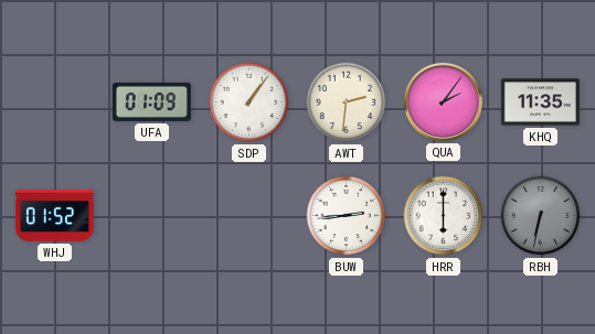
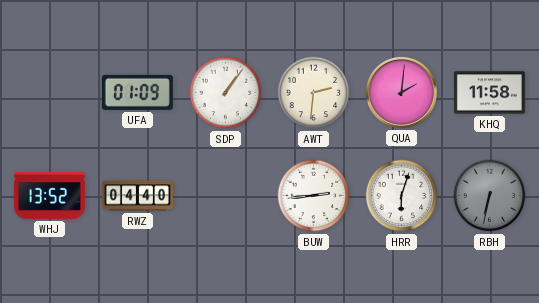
QUA: 2:06 -> 2:01
KHQ: 11:35 -> 11:58
WHJ: 01:52 -> 13:52
RWZ: none -> 04:40
HRR: 6:00 -> 6:03
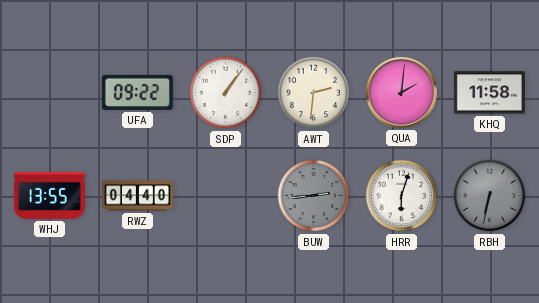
UFA: 01:09 -> 09:22
WHJ: 13:52 -> 13:55
BUW dial: white -> grey
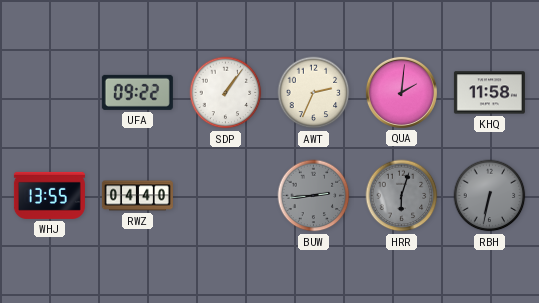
AWT: 2:31 -> 2:34
HRR dial: white -> grey
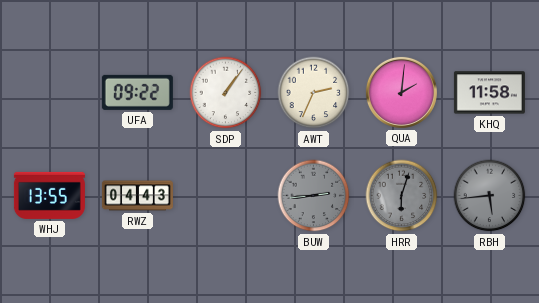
RWZ: 04:40 -> 04:43
RBH: 6:32 -> 5:44
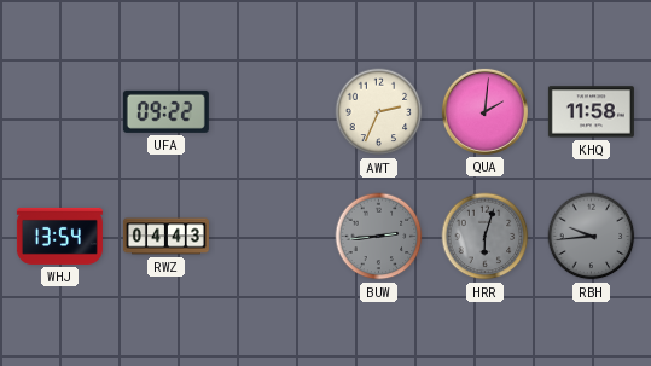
SDP: 1:06 -> none
WHJ: 13:55 -> 13:54
RBH: 5:44 -> 9:44
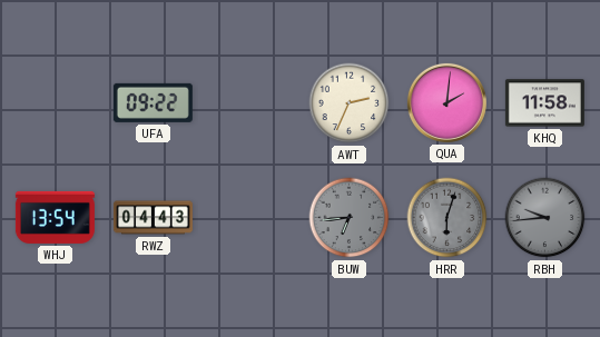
BUW: 2:44 -> 6:44
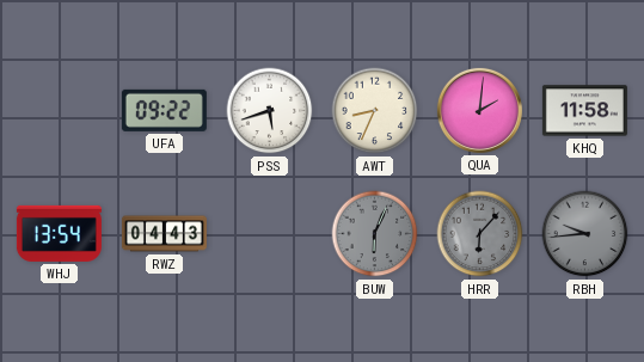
PSS: none -> 5:42
AWT: 2:34 -> 8:34
BUW: 6:44 -> 6:04
HRR: 6:03 -> 6:07
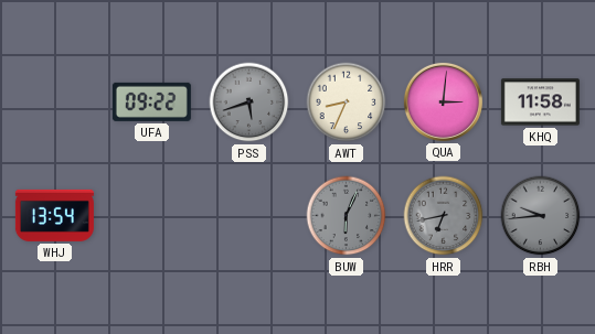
PSS dial: white -> grey
QUA: 2:01 -> 3:01
RWZ: 04:43 -> none
HRR: 6:07 -> 6:43
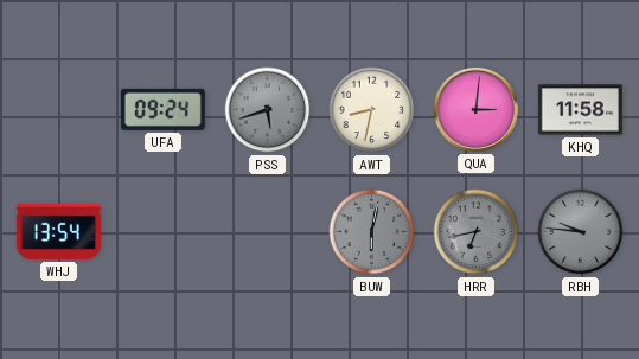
UFA: 09:22 -> 09:24
AWT: 8:34 -> 8:32
BUW: 6:04 -> 6:02
RBH: 9:44 -> 9:46
